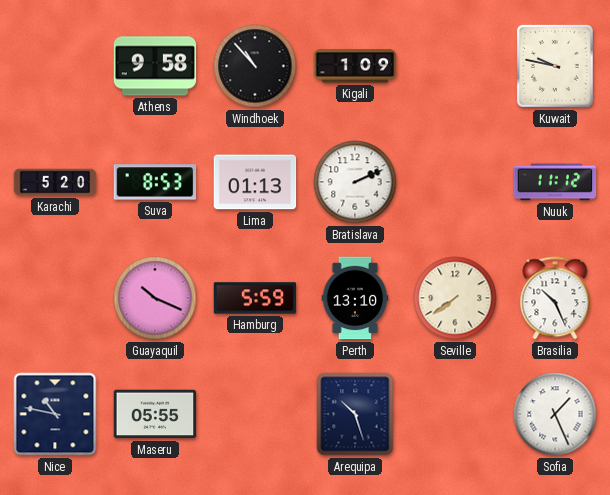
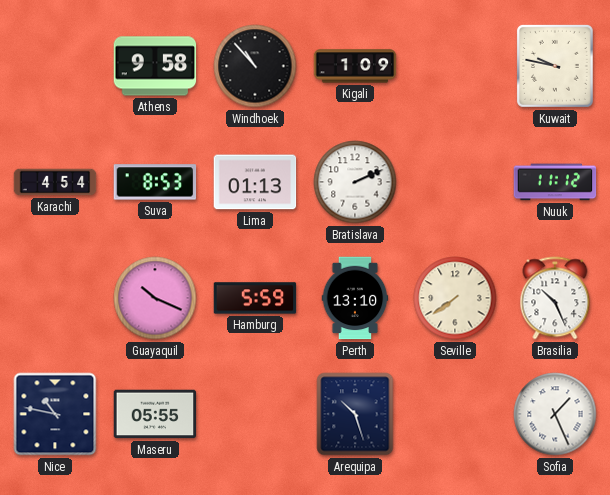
Karachi: 5:20 -> 4:54
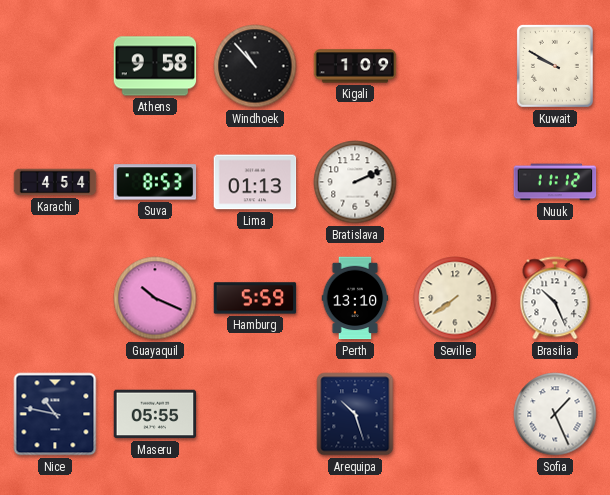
Kuwait: 9:47 -> 9:50
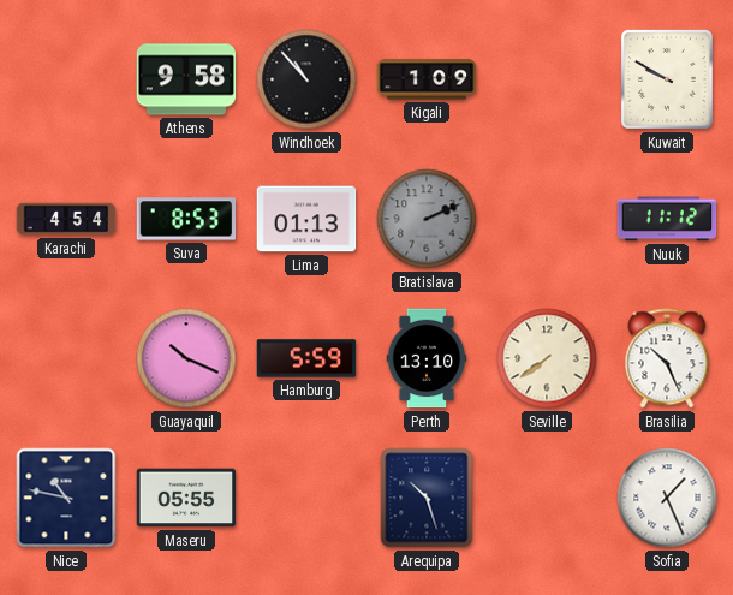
Bratislava dial: white -> grey
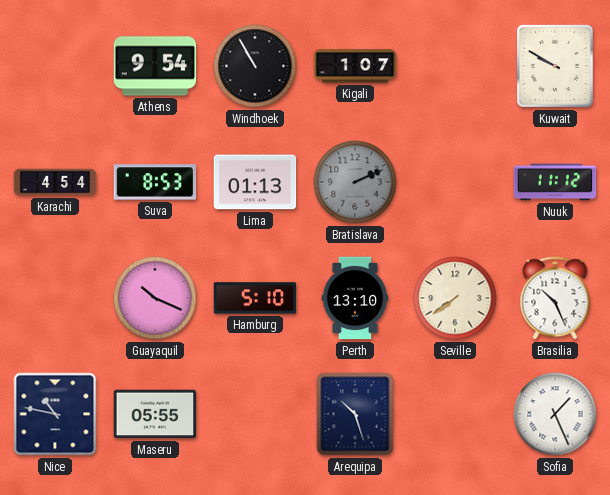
Athens: 9:58 -> 9:54
Windhoek: 10:53 -> 10:55
Kigali: 1:09 -> 1:07
Hamburg: 5:59 -> 5:10
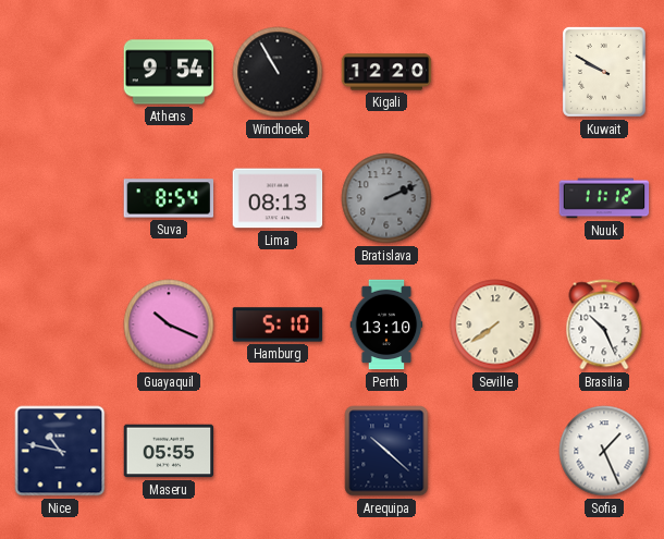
Kigali: 1:07 -> 12:20
Karachi: 4:54 -> none
Suva: 8:53 -> 8:54
Lima: 01:13 -> 08:13
Arequipa: 10:27 -> 10:22
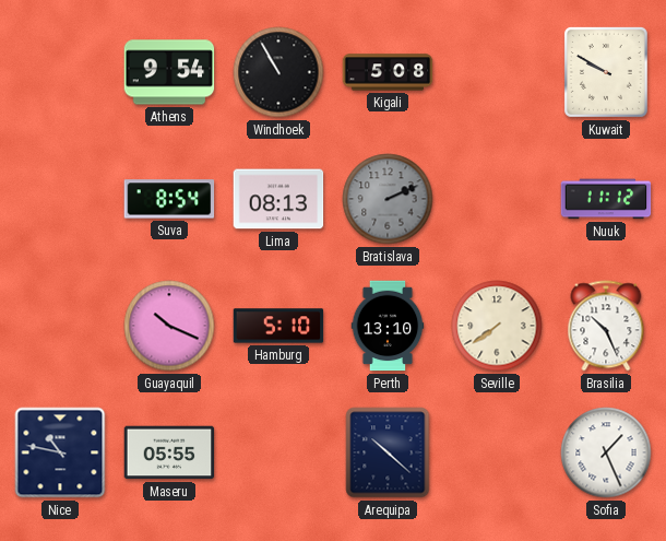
Kigali: 12:20 -> 5:08
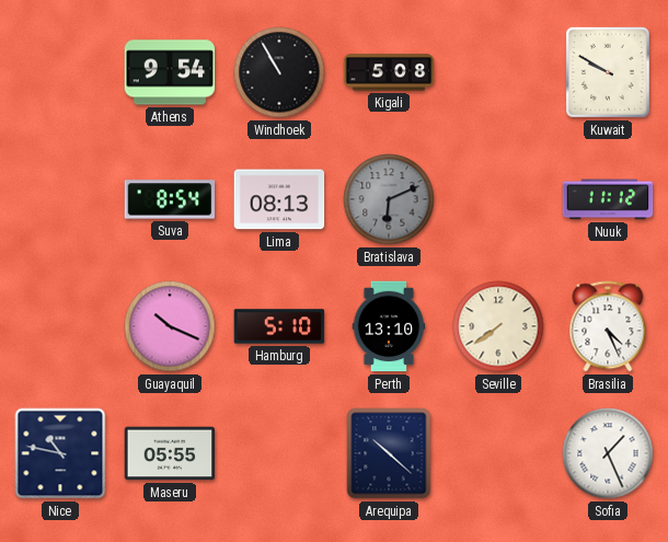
Bratislava: 2:11 -> 6:11
Brasilia: 10:26 -> 4:26
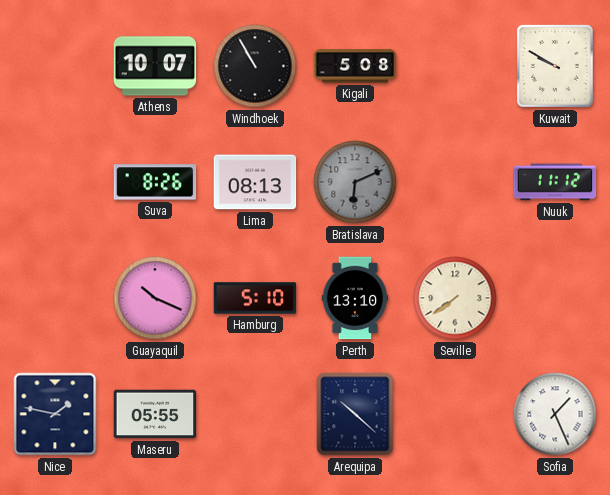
Athens: 9:54 -> 10:07
Suva: 8:54 -> 8:26
Brasilia: 4:26 -> none
Nice: 10:47 -> 1:47
